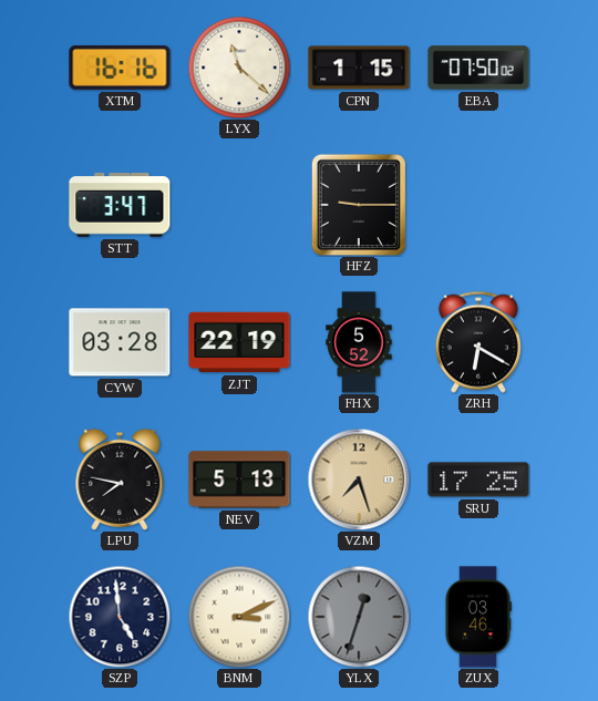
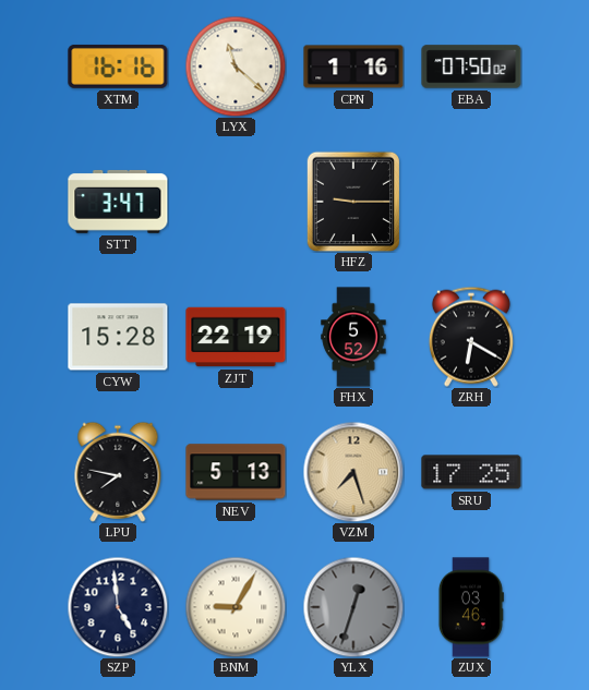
CPN: 1:15 -> 1:16
CYW: 03:28 -> 15:28
BNM: 3:11 -> 9:05
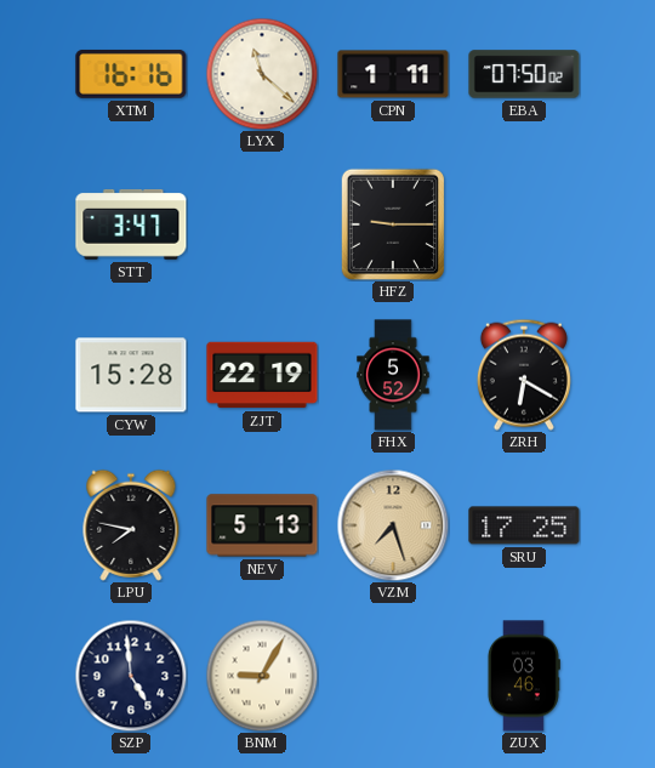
CPN: 1:16 -> 1:11
YLX: 12:33 -> none
